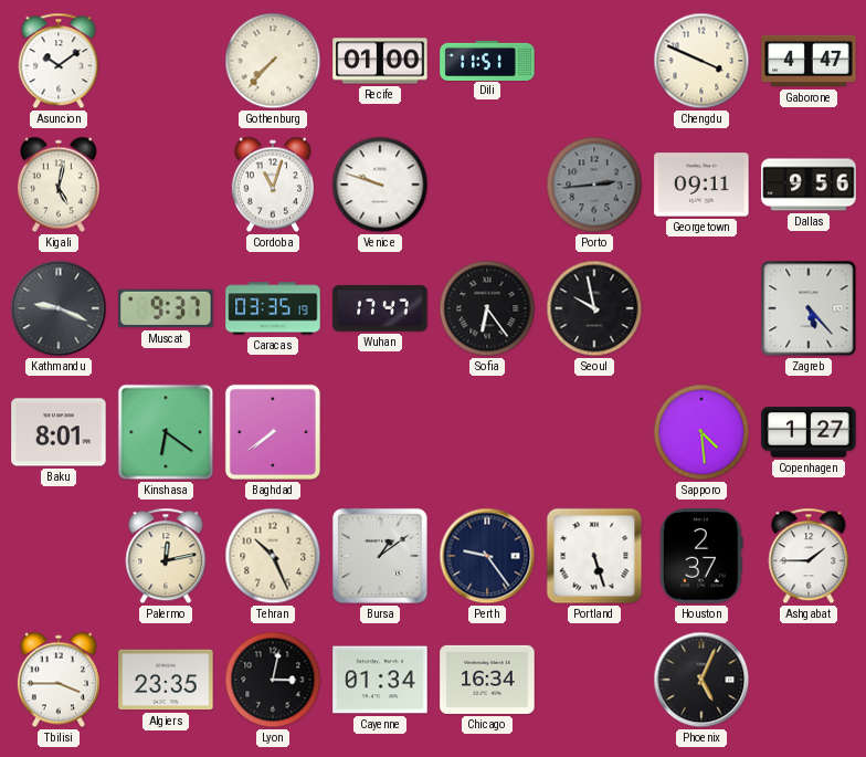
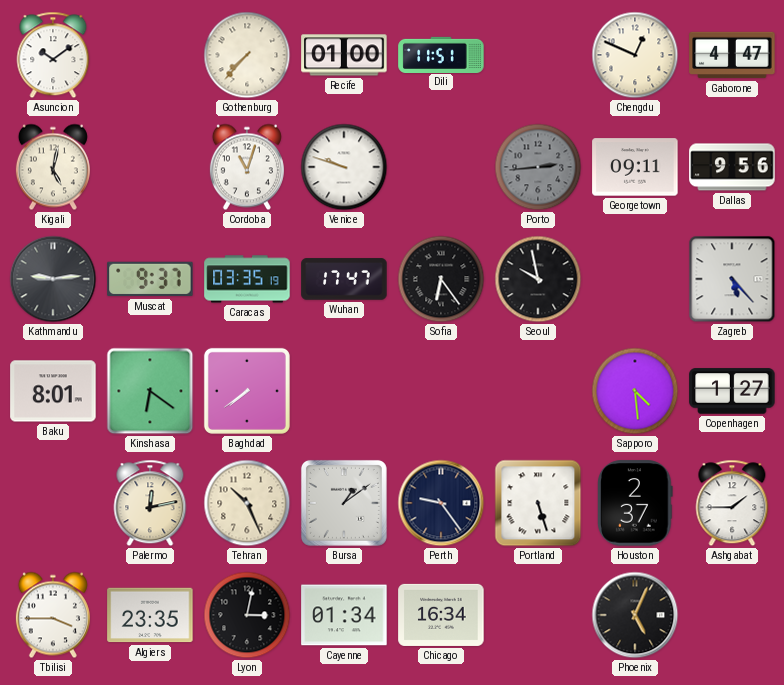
Chengdu: 3:49 -> 12:49
Kathmandu: 9:19 -> 9:14
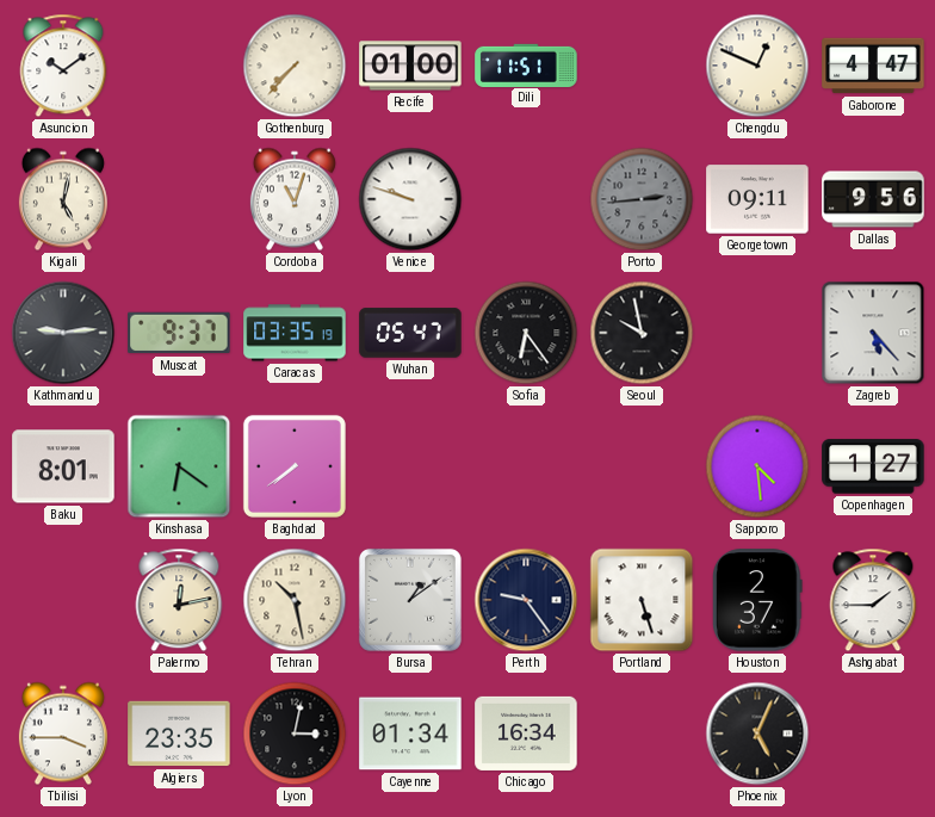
Wuhan: 17:47 -> 05:47
Tehran: 10:26 -> 10:28
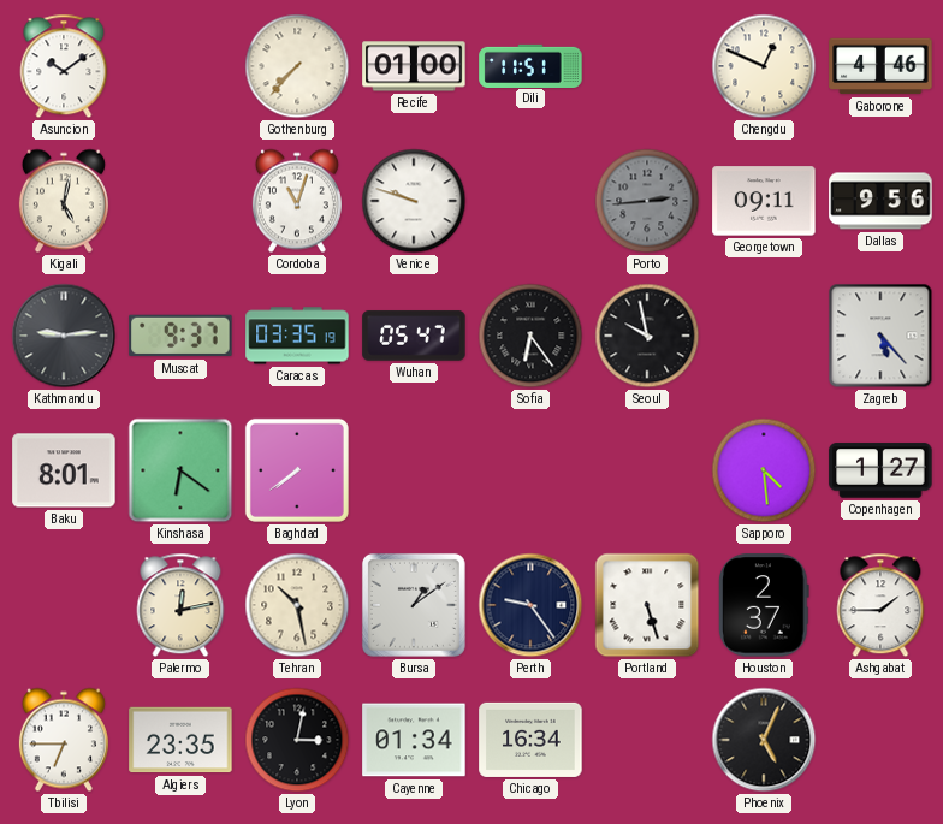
Gaborone: 4:47 -> 4:46
Tbilisi: 3:45 -> 6:45
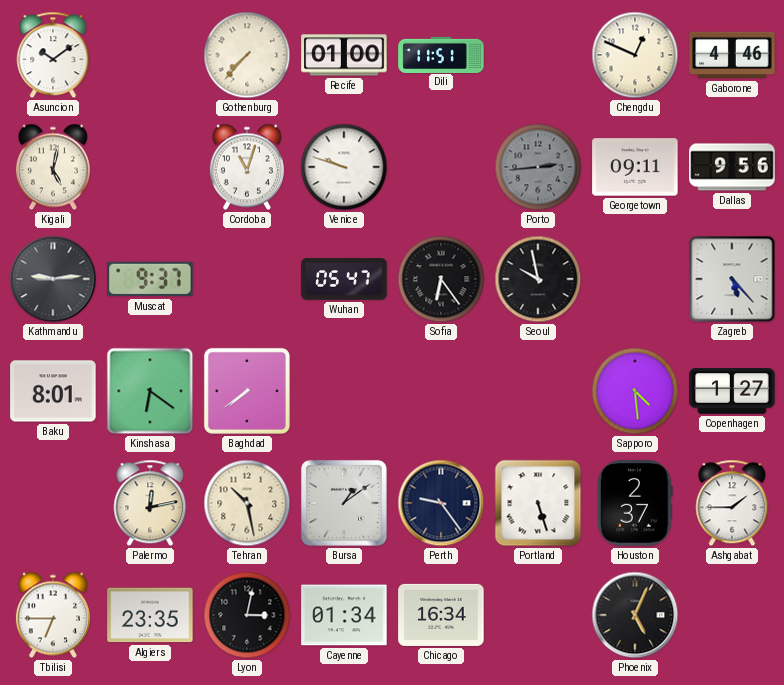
Caracas: 03:35 -> none
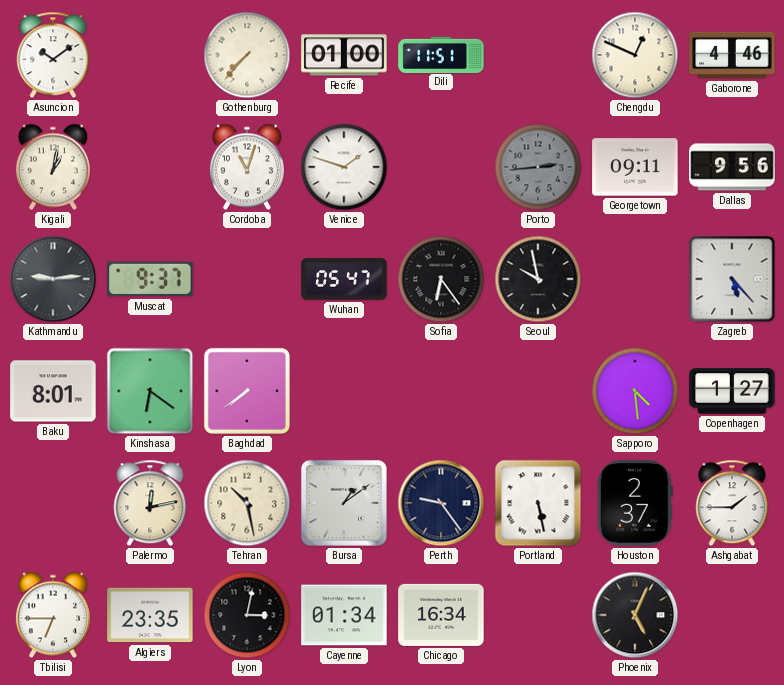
Kigali: 5:02 -> 1:02
Venice: 9:48 -> 1:48
Portland: 5:27 -> 5:28
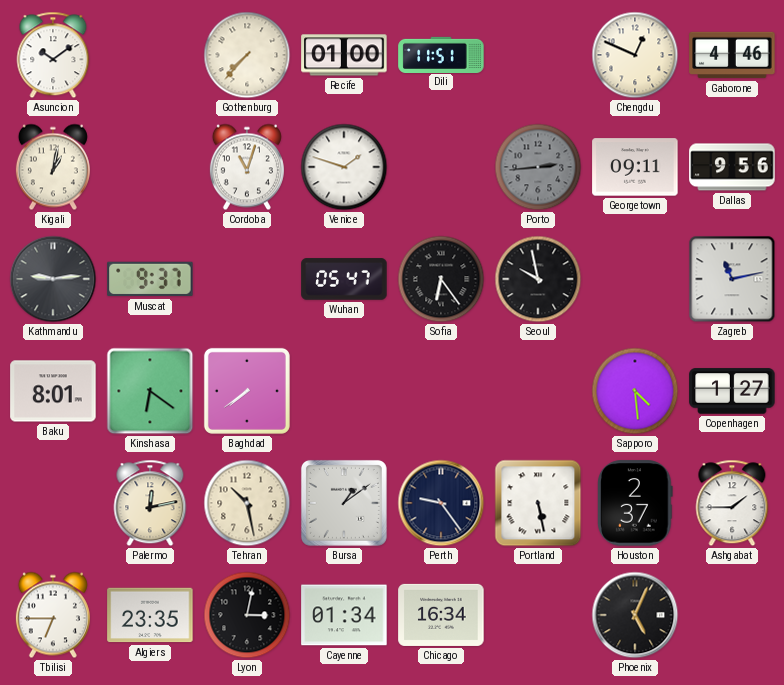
Zagreb: 5:23 -> 11:13
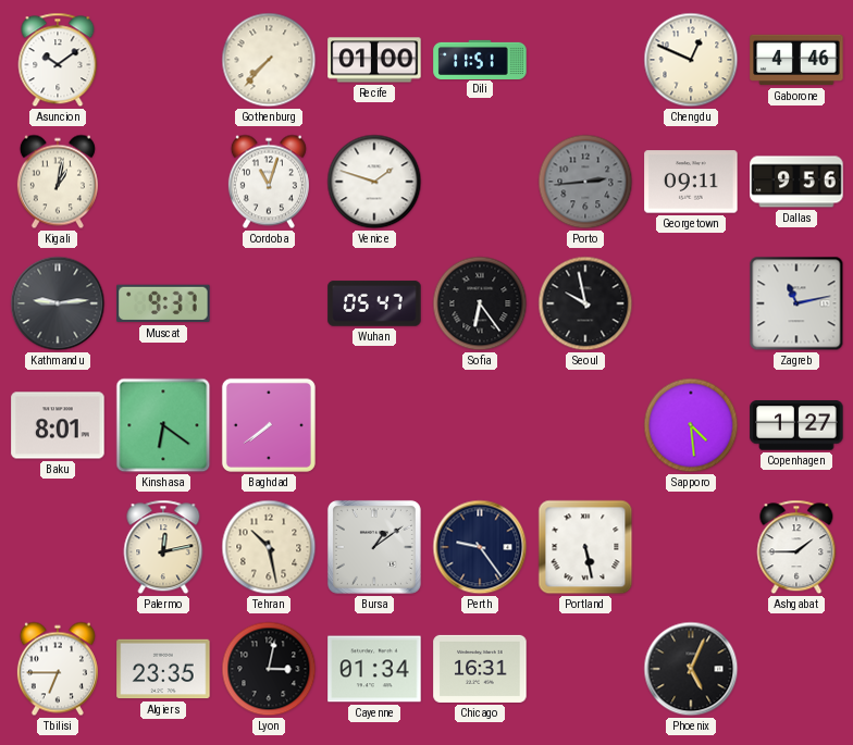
Houston: 2:37 -> none
Chicago: 16:34 -> 16:31
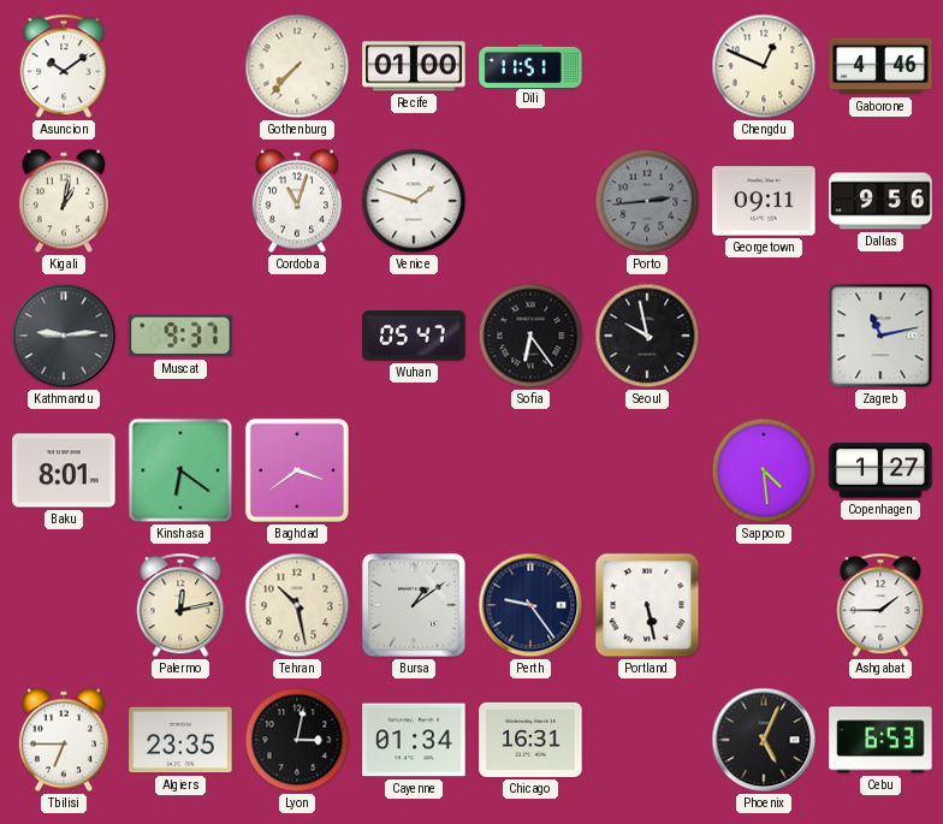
Baghdad: 7:39 -> 3:39
Cebu: none -> 6:53
